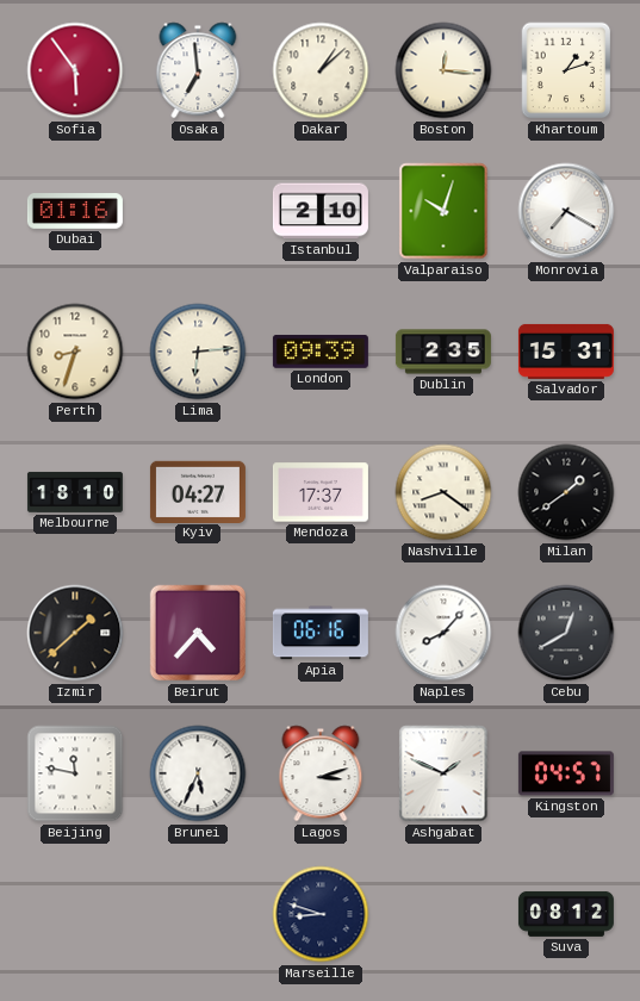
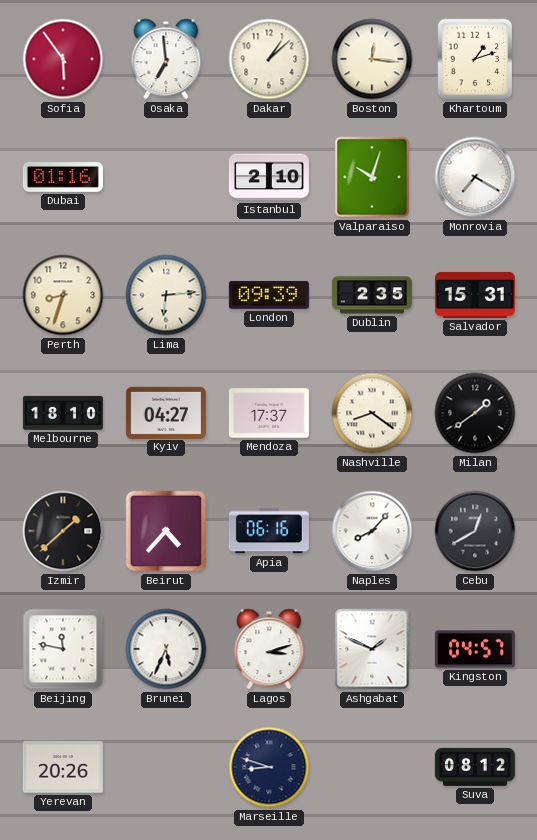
Yerevan: none -> 20:26
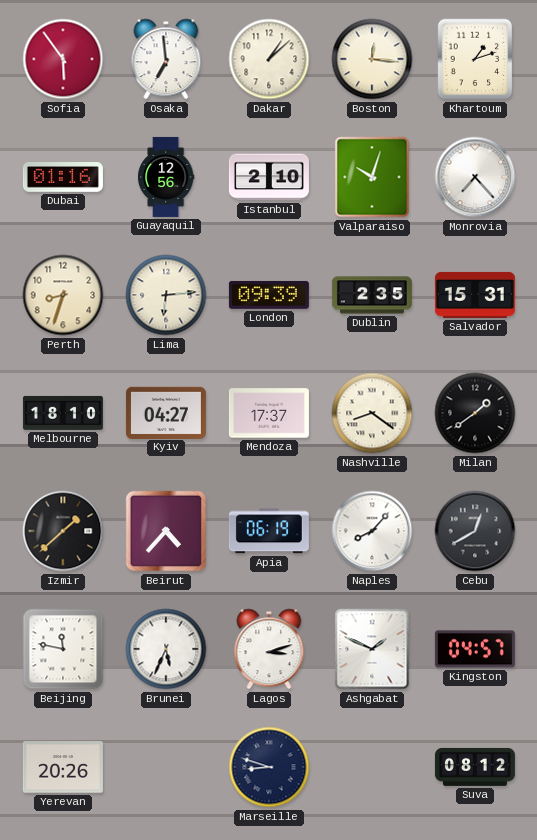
Guayaquil: none -> 12:56
Monrovia: 7:20 -> 7:23
Apia: 06:16 -> 06:19
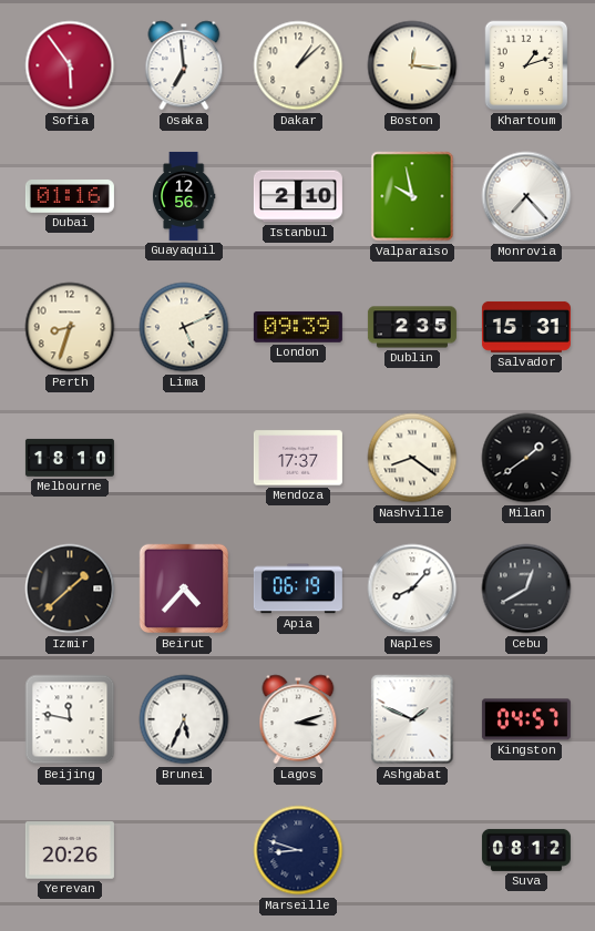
Valparaiso: 10:03 -> 9:58
Lima: 6:14 -> 5:11
Kyiv: 04:27 -> none
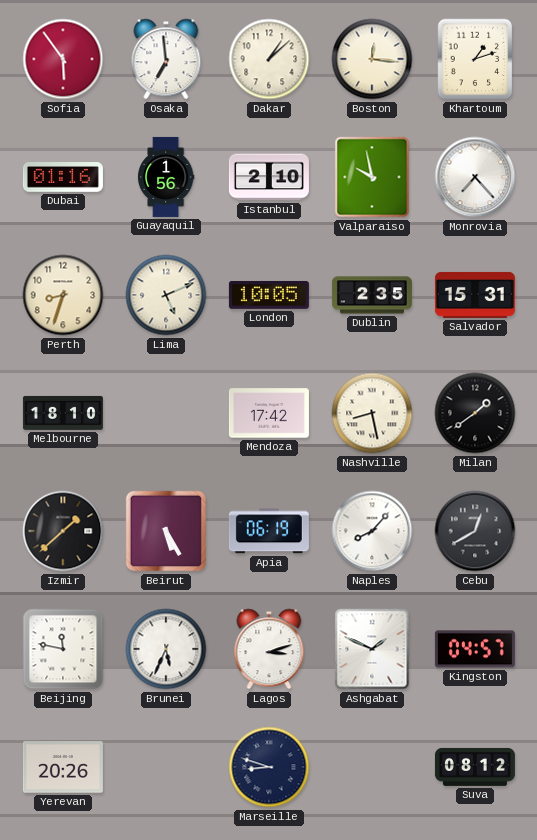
Guayaquil: 12:56 -> 1:56
London: 09:39 -> 10:05
Mendoza: 17:37 -> 17:42
Nashville: 8:21 -> 8:28
Beirut: 4:37 -> 5:25
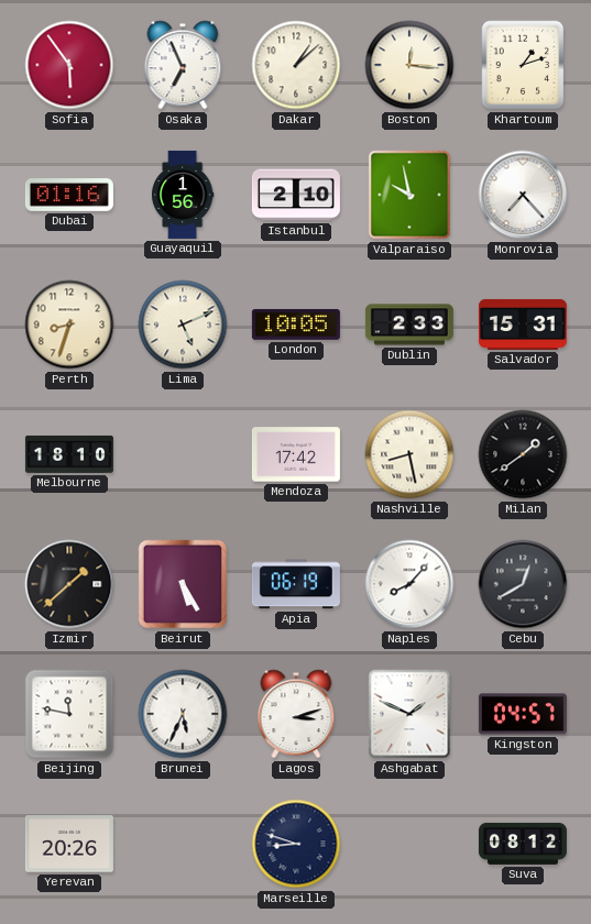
Osaka: 6:59 -> 6:56
Dublin: 2:35 -> 2:33
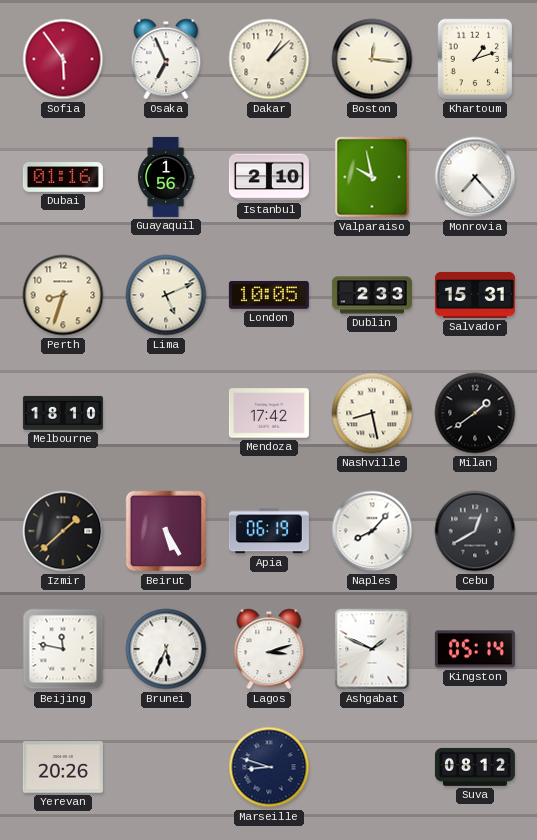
Kingston: 04:57 -> 05:14
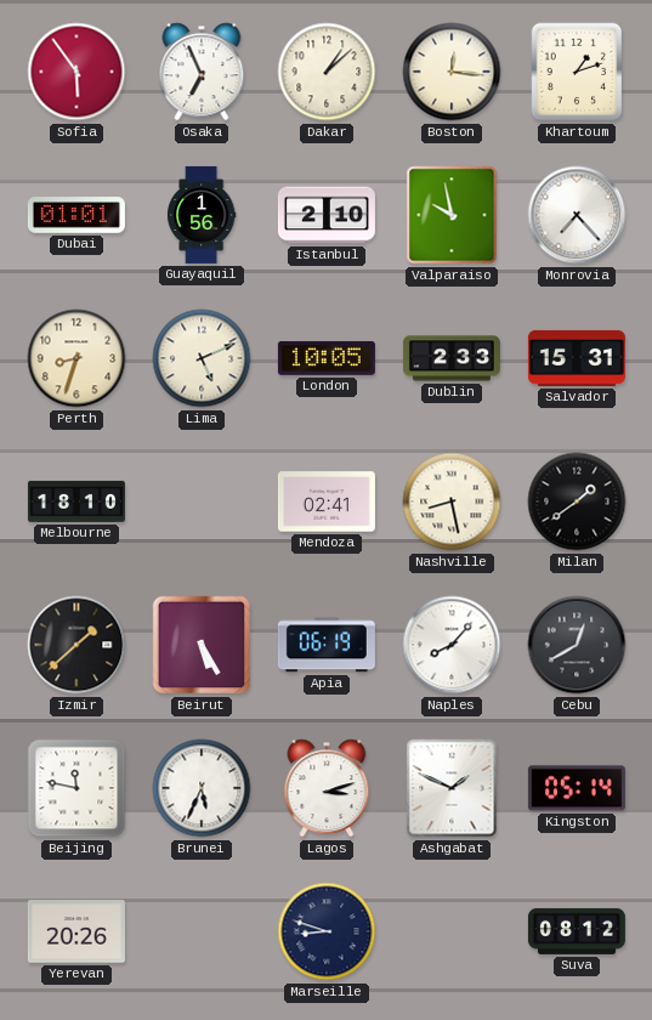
Dubai: 01:16 -> 01:01
Mendoza: 17:42 -> 02:41
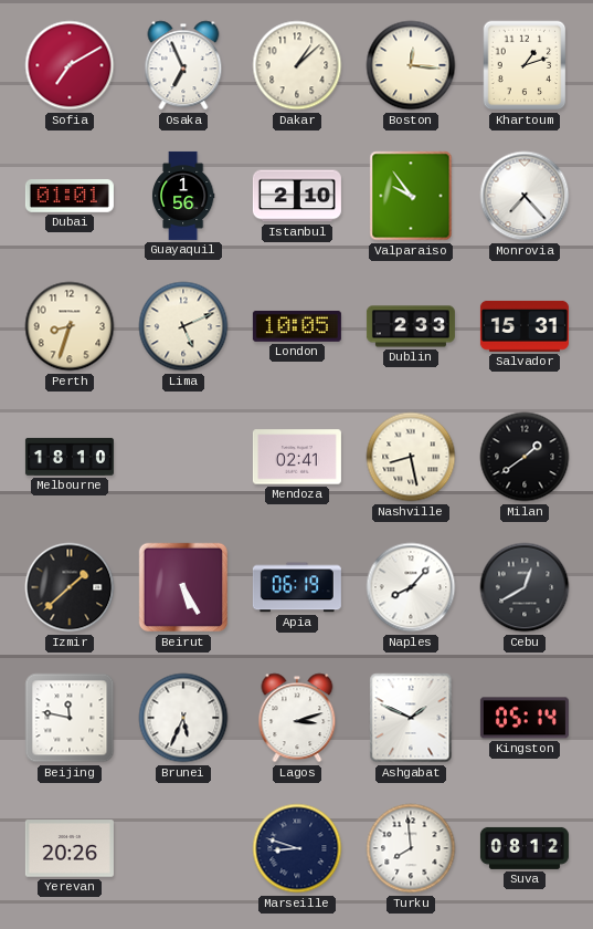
Sofia: 5:54 -> 7:10
Valparaiso: 9:58 -> 9:54
Turku: none -> 7:59
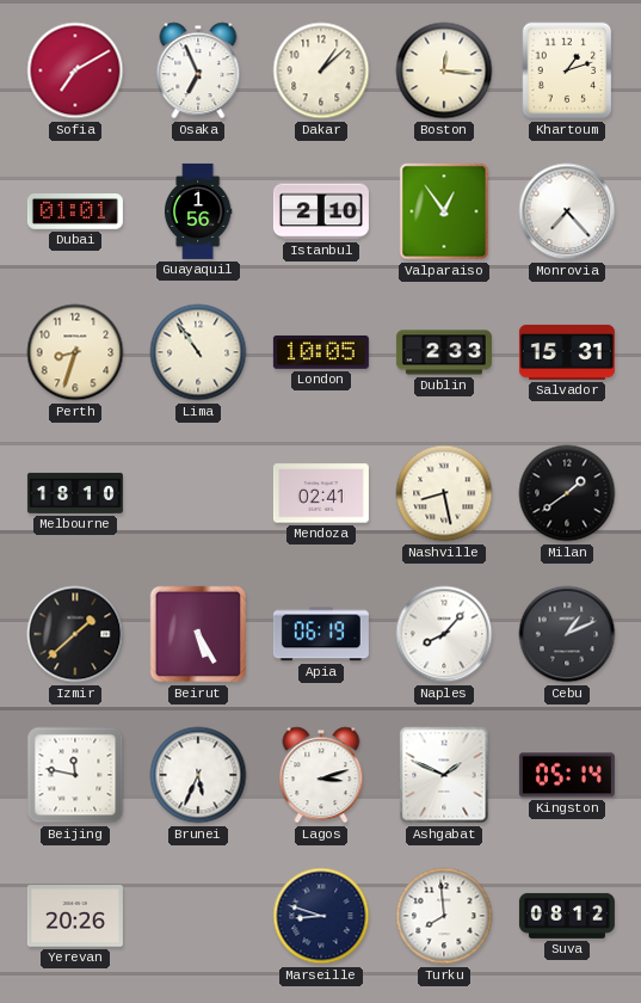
Valparaiso: 9:54 -> 12:54
Lima: 5:11 -> 10:54
Cebu: 12:40 -> 1:11
